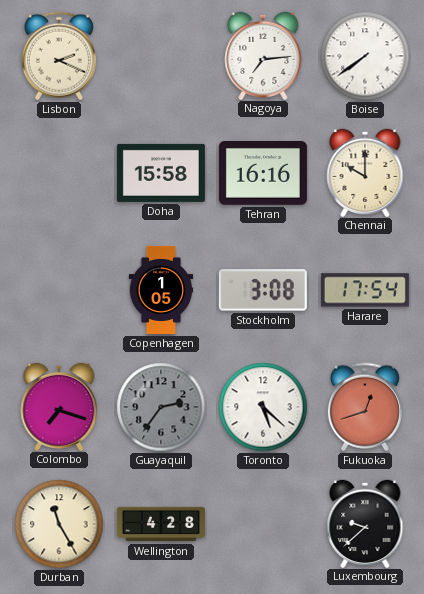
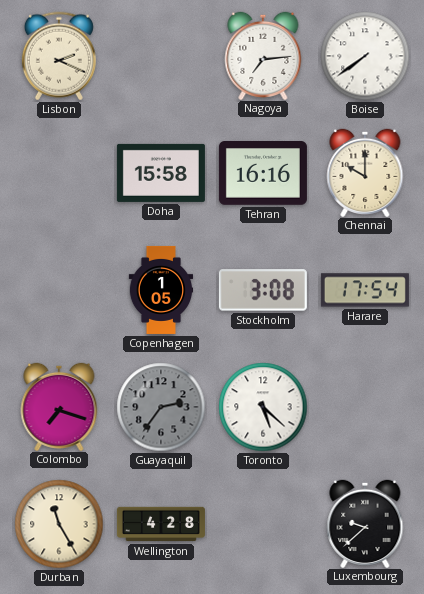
Fukuoka: 12:42 -> none
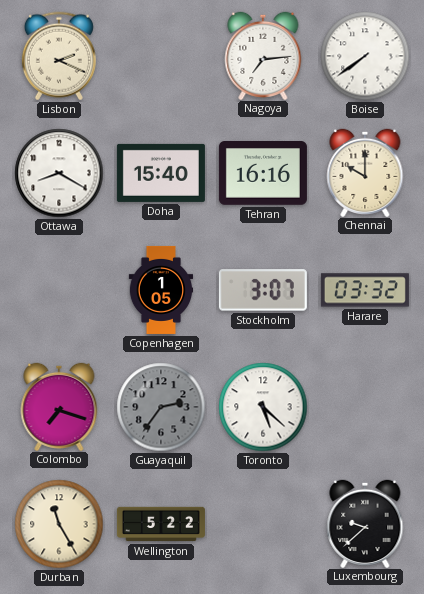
Ottawa: none -> 8:20
Doha: 15:58 -> 15:40
Stockholm: 3:08 -> 3:07
Harare: 17:54 -> 03:32
Wellington: 4:28 -> 5:22
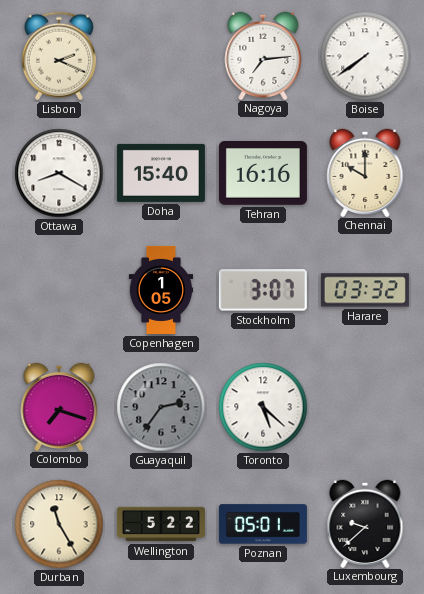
Poznan: none -> 05:01
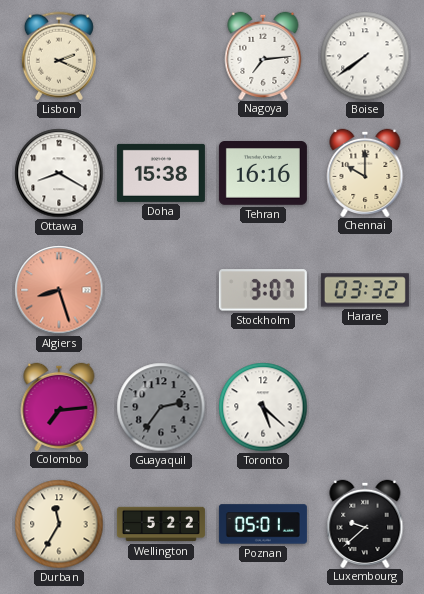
Doha: 15:40 -> 15:38
Algiers: none -> 8:27
Copenhagen: 1:05 -> none
Colombo: 7:18 -> 7:14
Durban: 11:25 -> 11:35
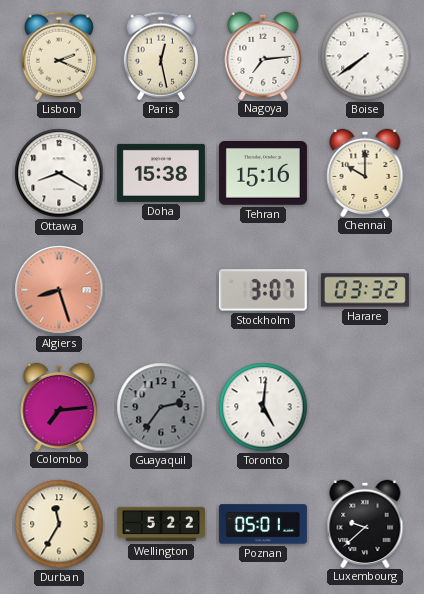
Paris: none -> 12:28
Tehran: 16:16 -> 15:16
Toronto: 5:22 -> 5:01
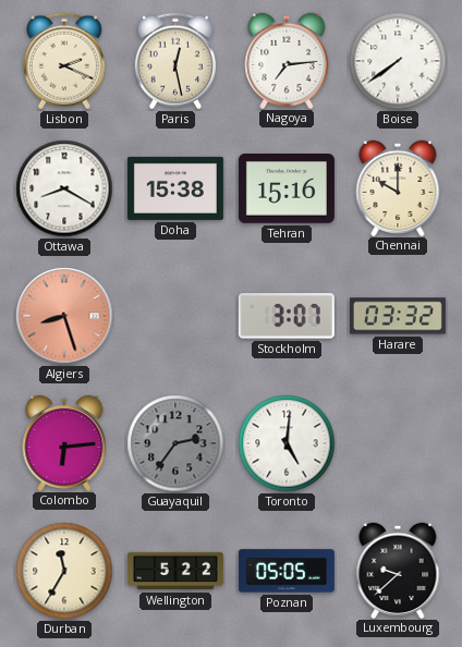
Colombo: 7:14 -> 6:14
Poznan: 05:01 -> 05:05
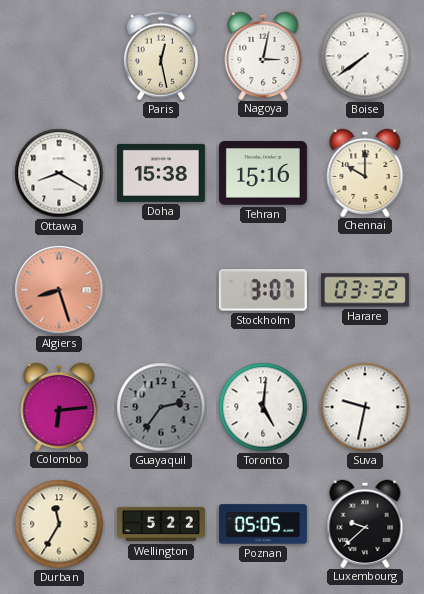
Lisbon: 2:19 -> none
Nagoya: 7:14 -> 3:02
Suva: none -> 9:32
